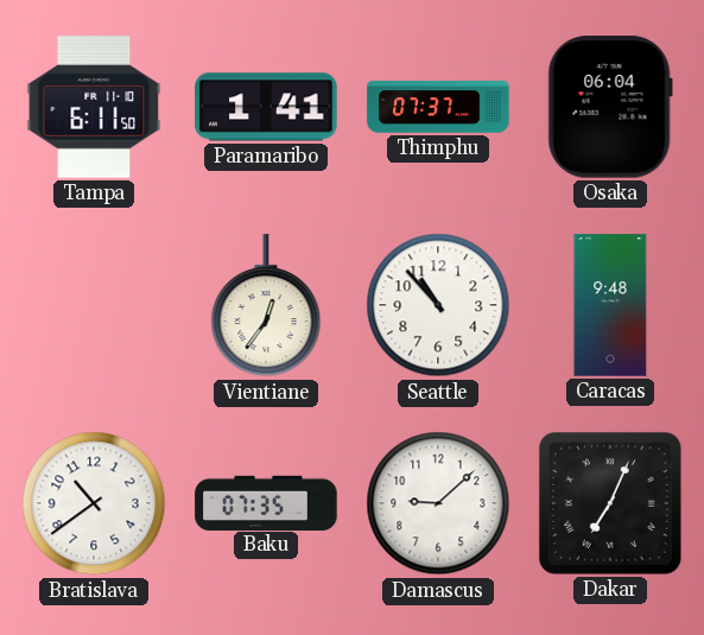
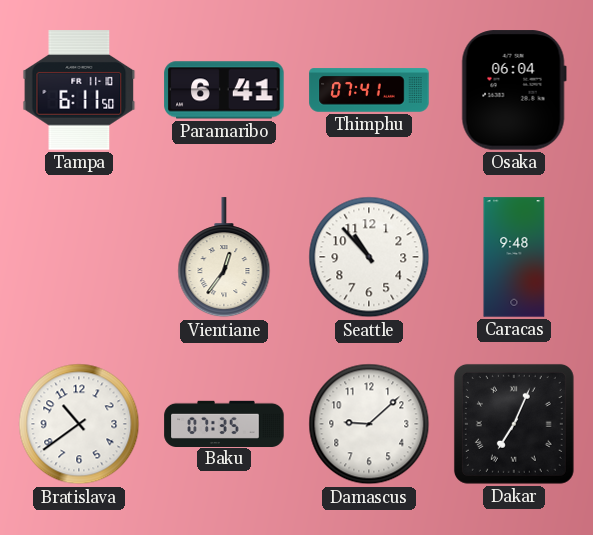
Paramaribo: 1:41 -> 6:41
Thimphu: 07:37 -> 07:41
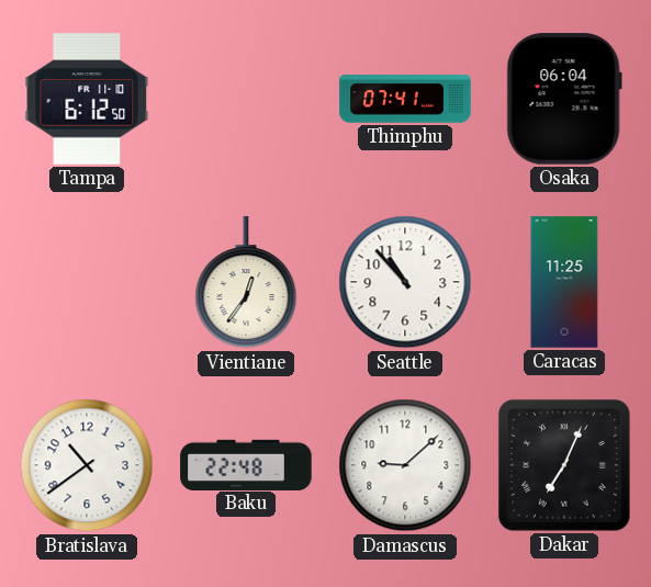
Tampa: 6:11 -> 6:12
Paramaribo: 6:41 -> none
Caracas: 9:48 -> 11:25
Baku: 07:35 -> 22:48
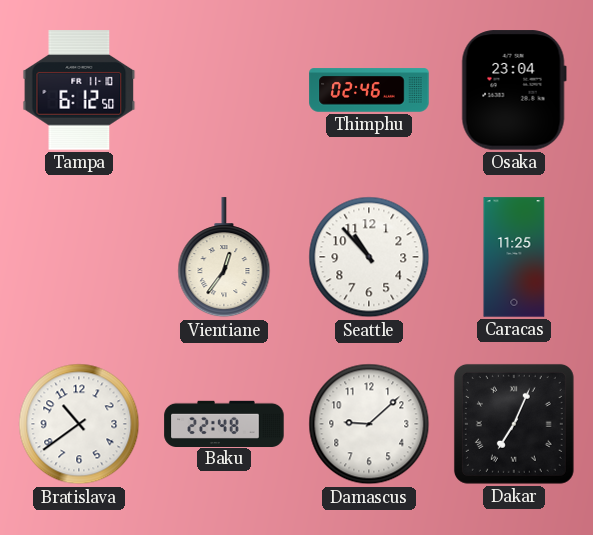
Thimphu: 07:41 -> 02:46
Osaka: 06:04 -> 23:04
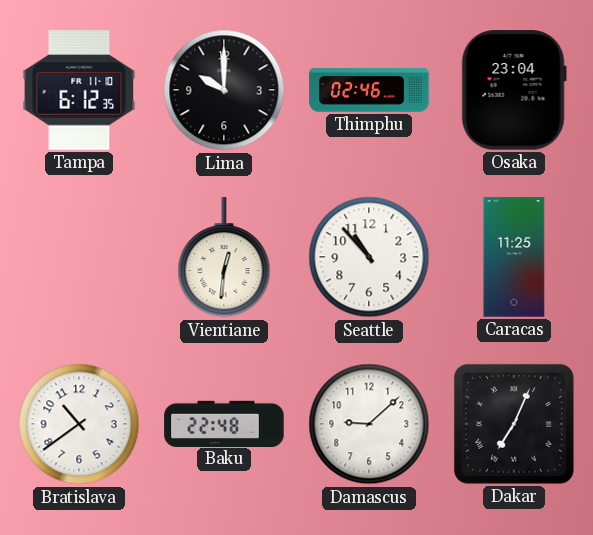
Tampa: 6:12:50 -> 6:12:35
Lima: none -> 10:00
Vientiane: 12:36 -> 12:31
